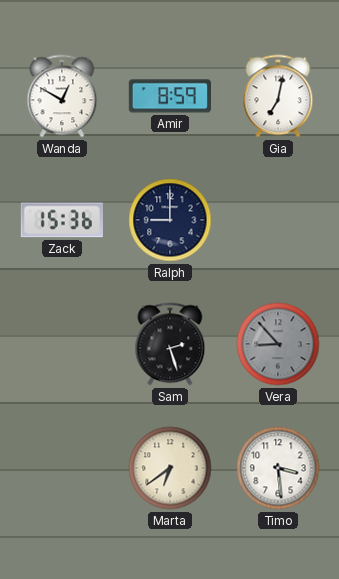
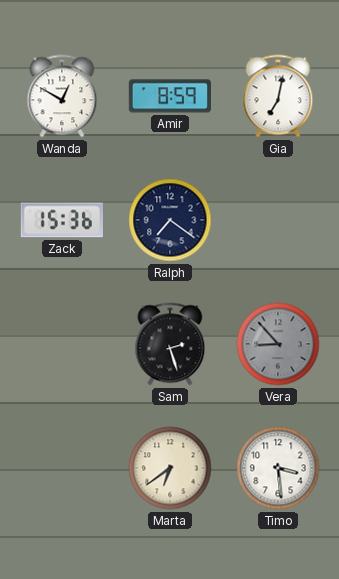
Ralph: 9:00 -> 7:21
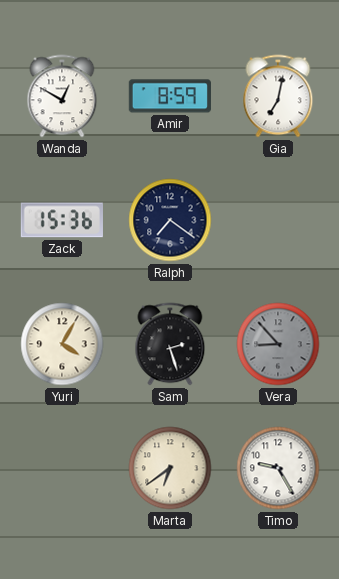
Yuri: none -> 4:05
Timo: 3:29 -> 9:25
